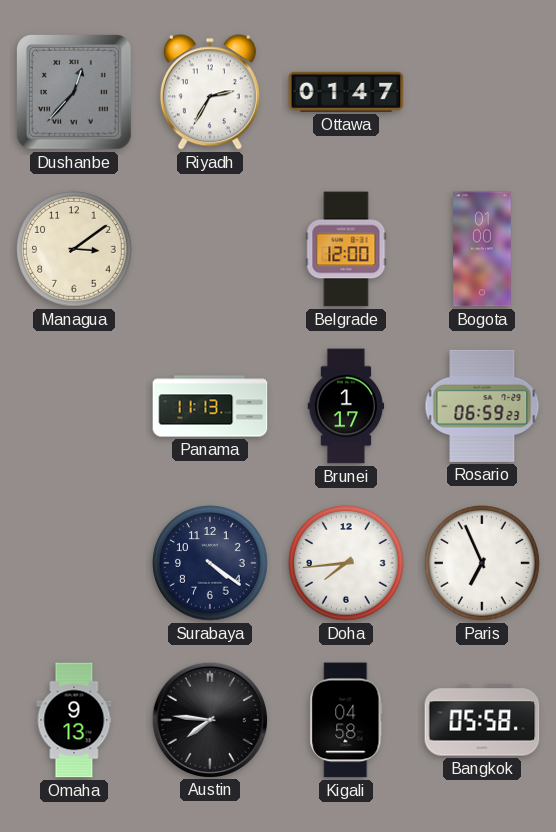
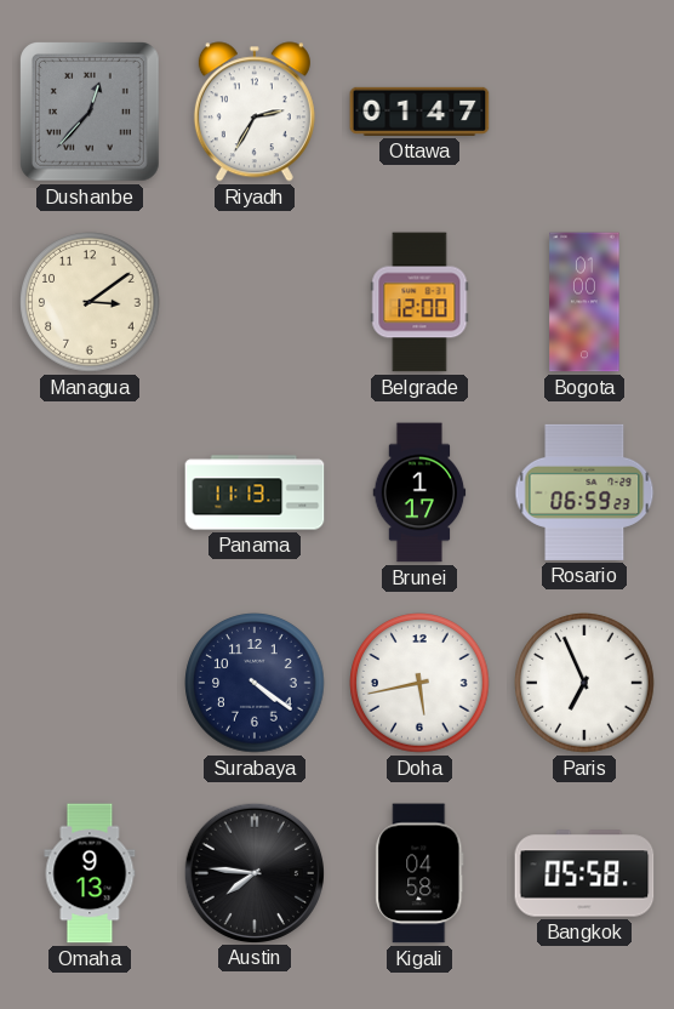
Doha: 7:44 -> 5:43
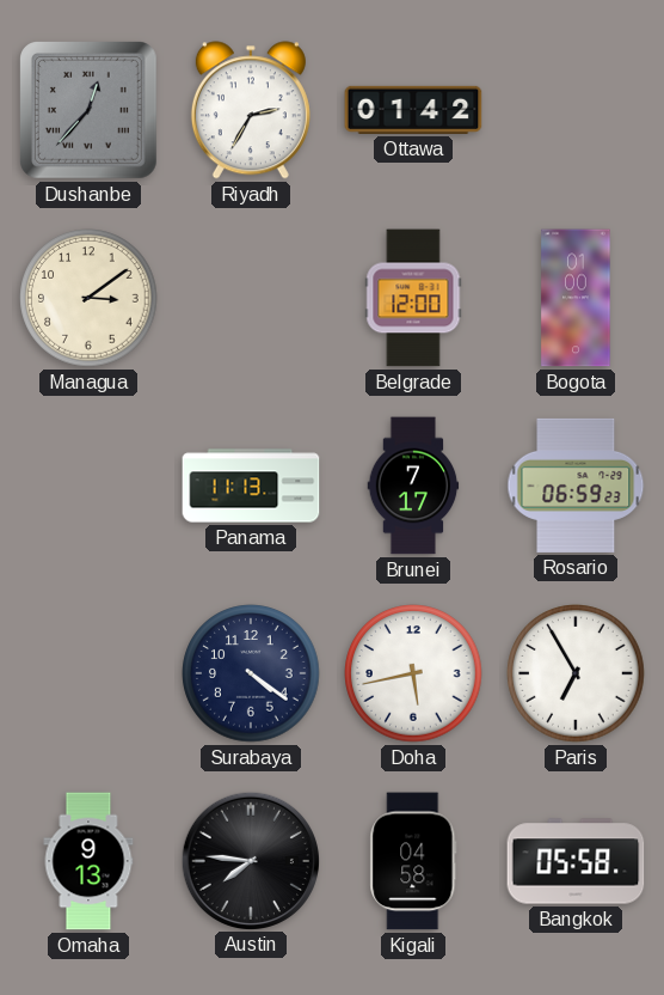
Ottawa: 01:47 -> 01:42
Brunei: 1:17 -> 7:17
Paris: 6:56 -> 6:55
